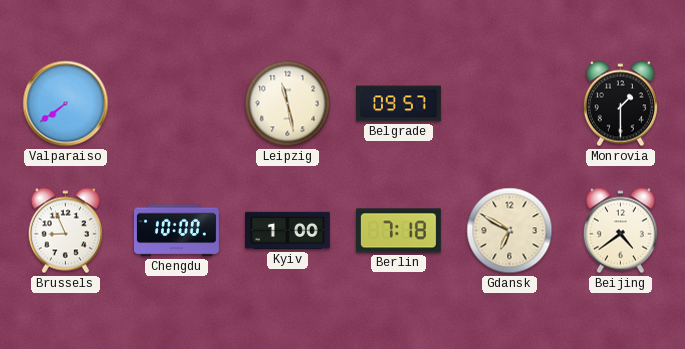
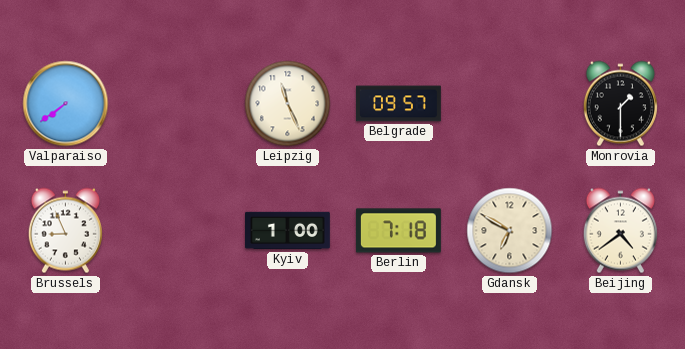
Leipzig: 11:28 -> 11:26
Chengdu: 10:00 -> none
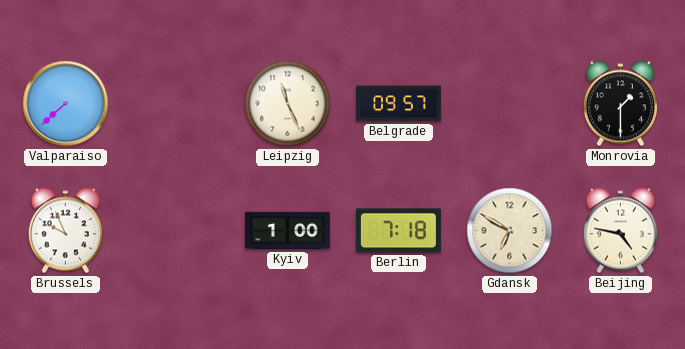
Valparaiso: 7:39 -> 7:38
Brussels: 8:56 -> 9:56
Beijing: 4:39 -> 4:47
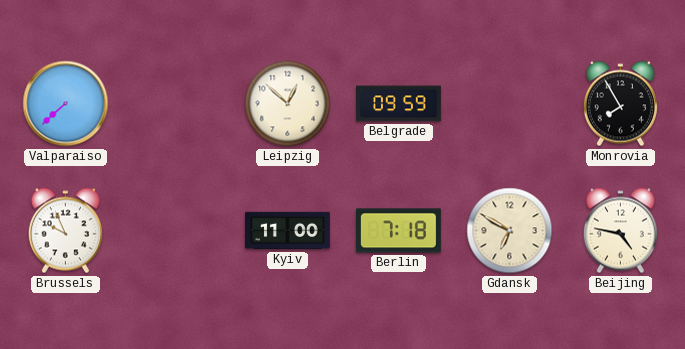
Leipzig: 11:26 -> 12:52
Belgrade: 09:57 -> 09:59
Monrovia: 1:30 -> 7:55
Kyiv: 1:00 -> 11:00
